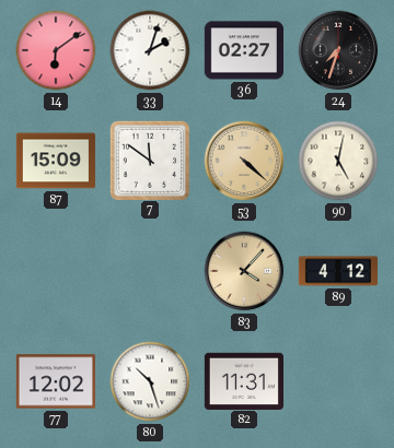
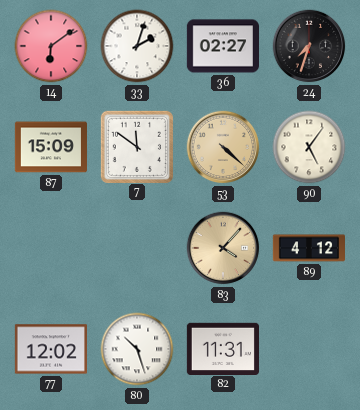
90: 5:02 -> 5:06
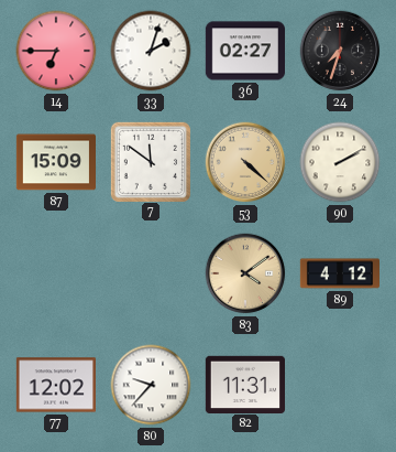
14: 6:09 -> 6:45
90: 5:06 -> 2:10
83: 4:07 -> 4:09
80: 10:27 -> 9:37
